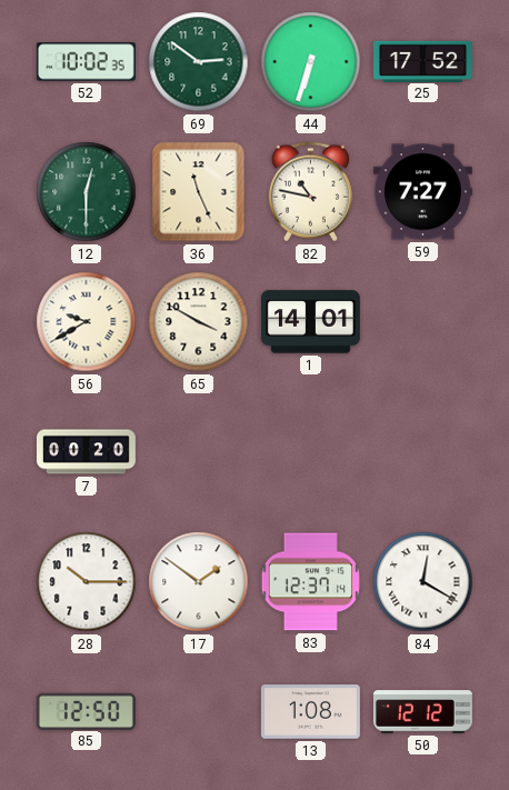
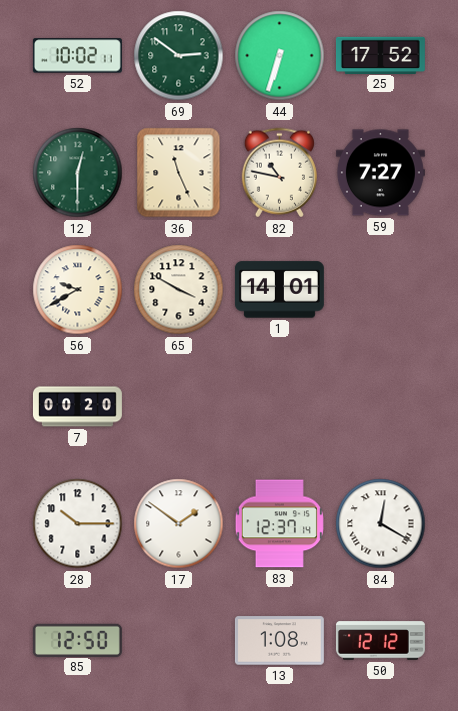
52: 10:02:35 -> 10:02:11
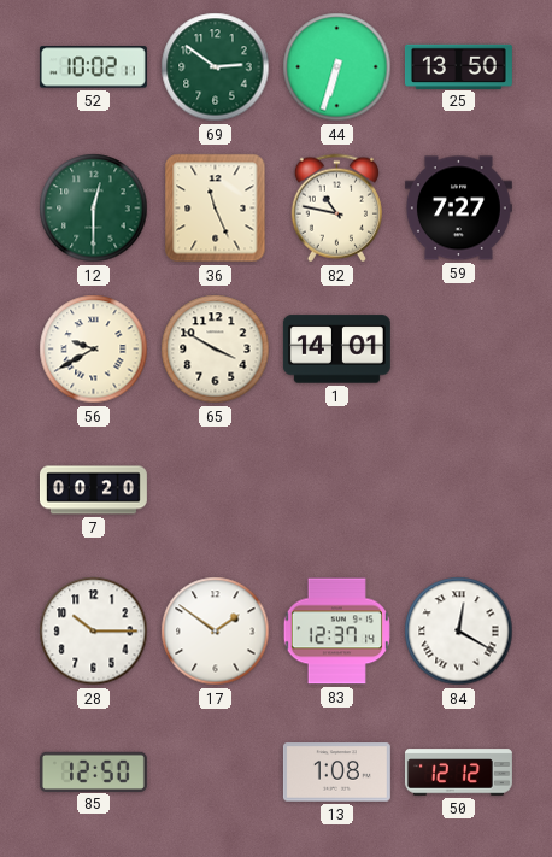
25: 17:52 -> 13:50
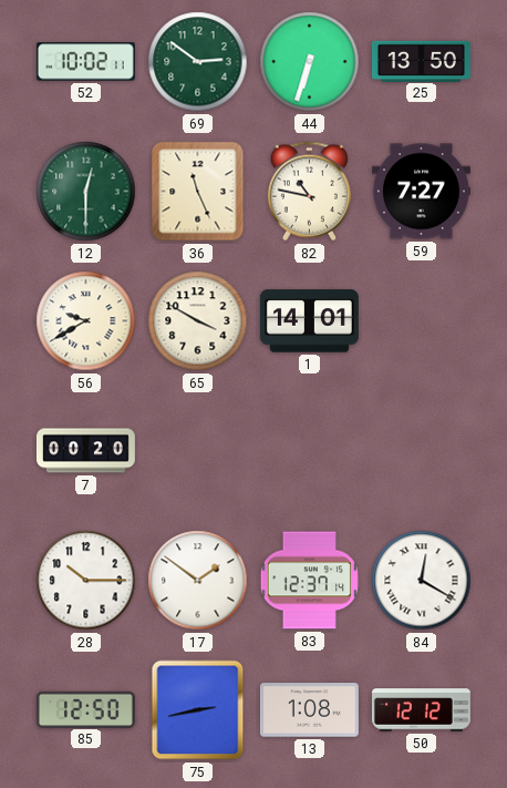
75: none -> 2:43
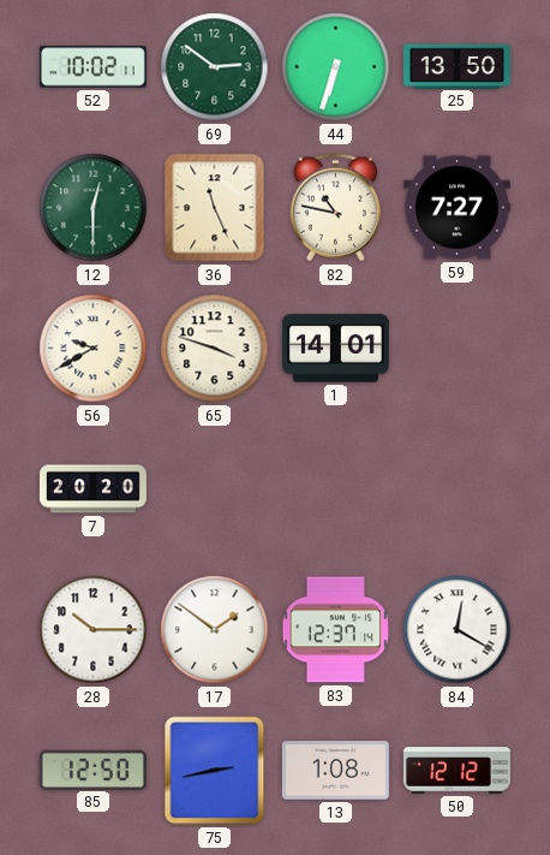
65: 3:50 -> 3:48
7: 00:20 -> 20:20
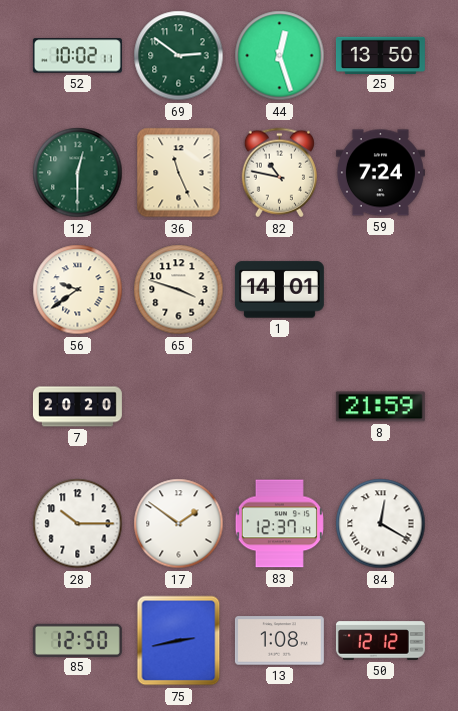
44: 6:33 -> 12:27
59: 7:27 -> 7:24
56: 9:40 -> 9:39
8: none -> 21:59
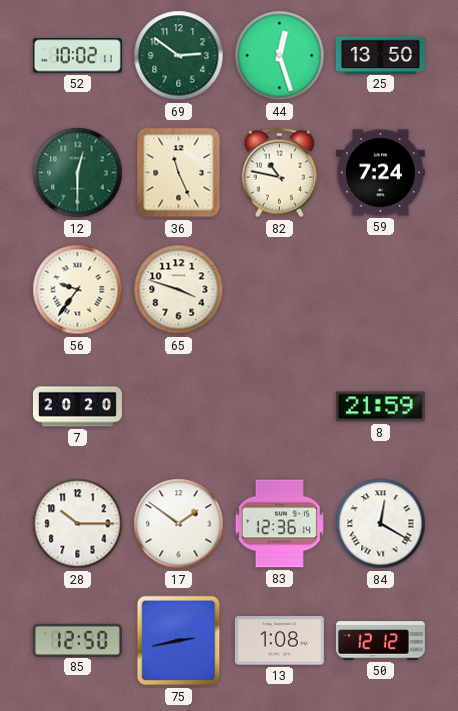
56: 9:39 -> 9:36
1: 14:01 -> none
83: 12:37 -> 12:36
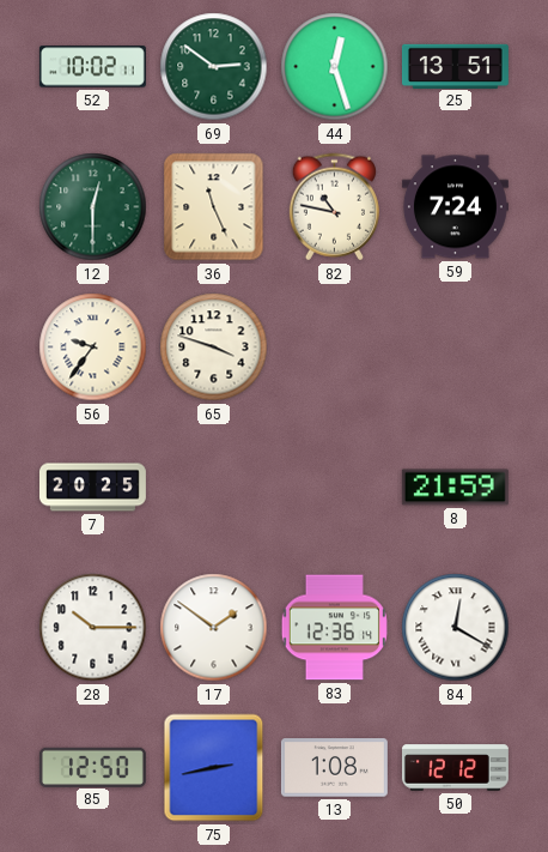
25: 13:50 -> 13:51
7: 20:20 -> 20:25
